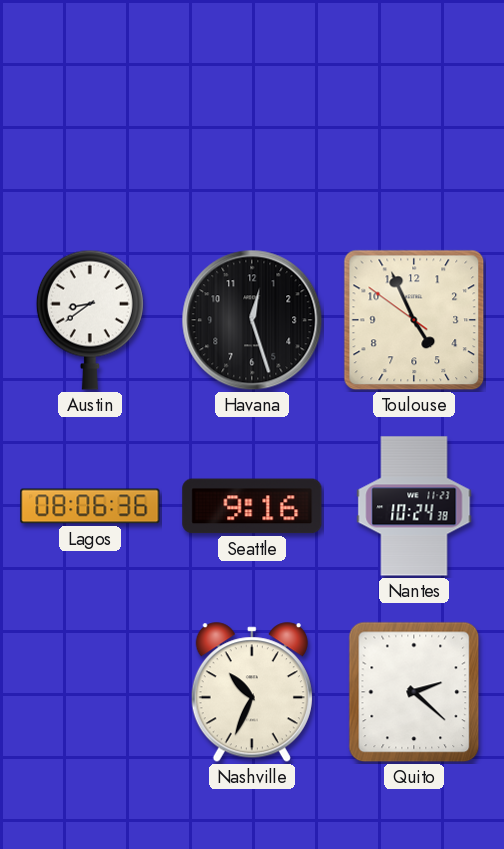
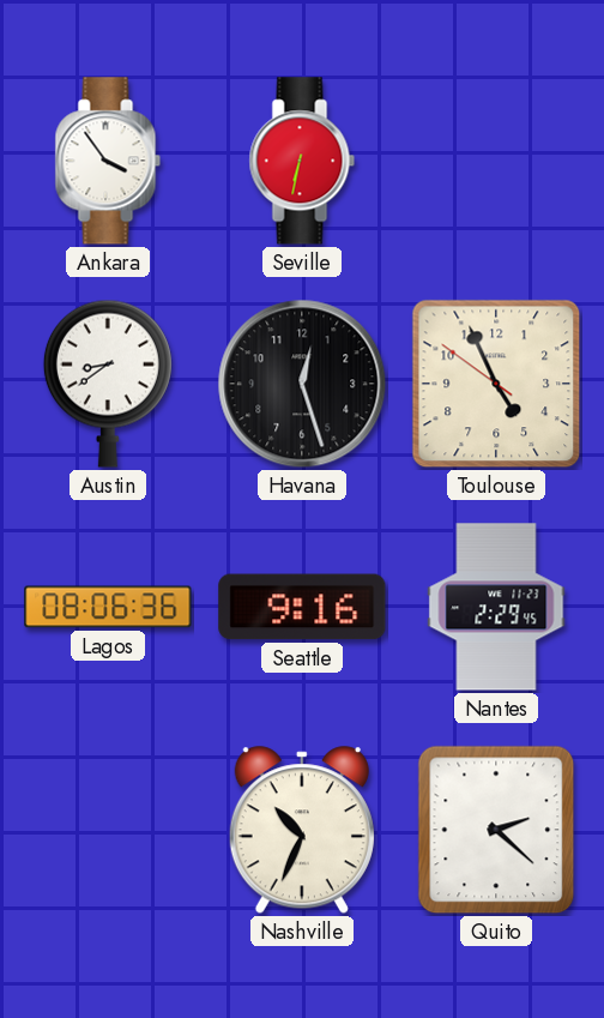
Ankara: none -> 3:54
Seville: none -> 6:32
Nantes: 10:24 -> 2:29
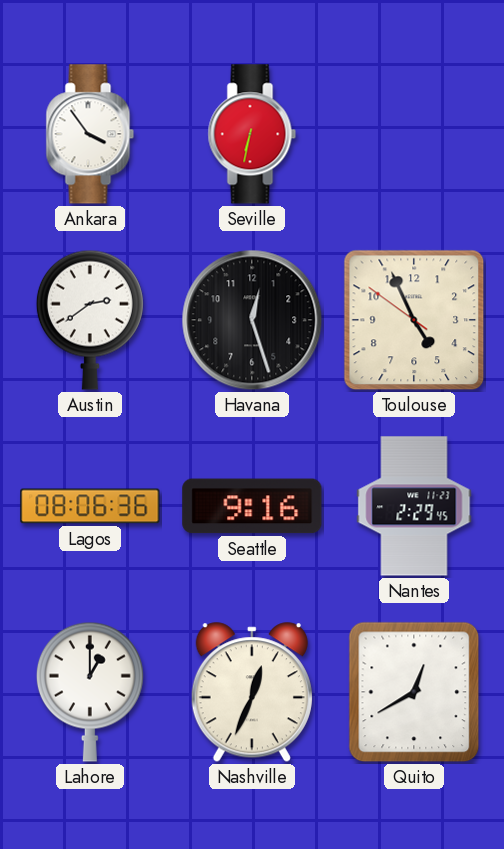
Austin: 8:39 -> 2:39
Lahore: none -> 1:00
Nashville: 10:34 -> 12:34
Quito: 2:22 -> 12:40
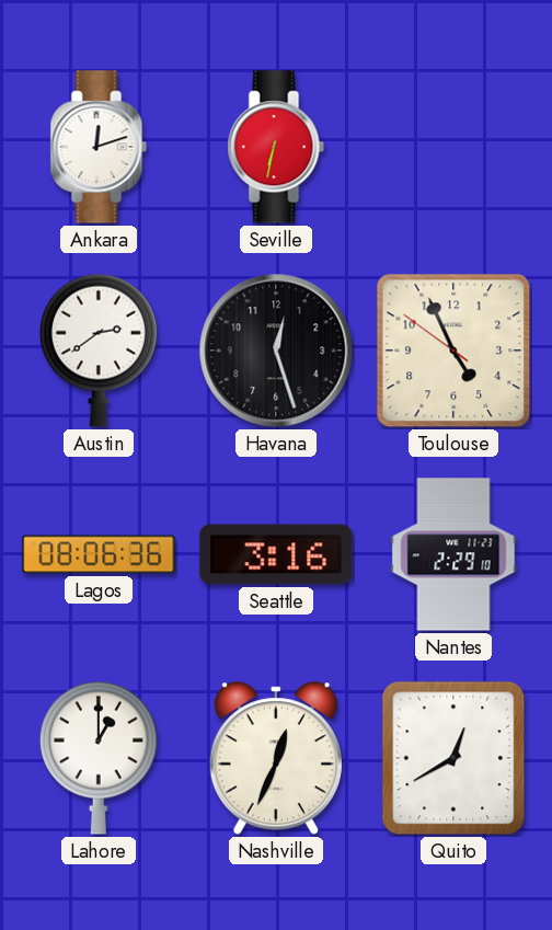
Ankara: 3:54 -> 12:12
Seattle: 9:16 -> 3:16
Nantes: 2:29:45 -> 2:29:10
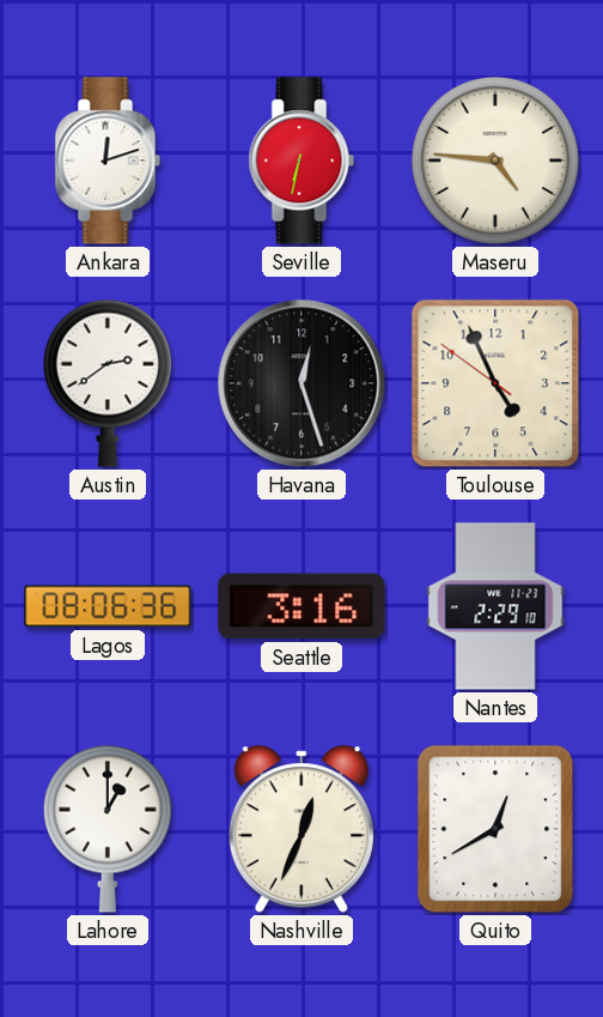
Maseru: none -> 4:46
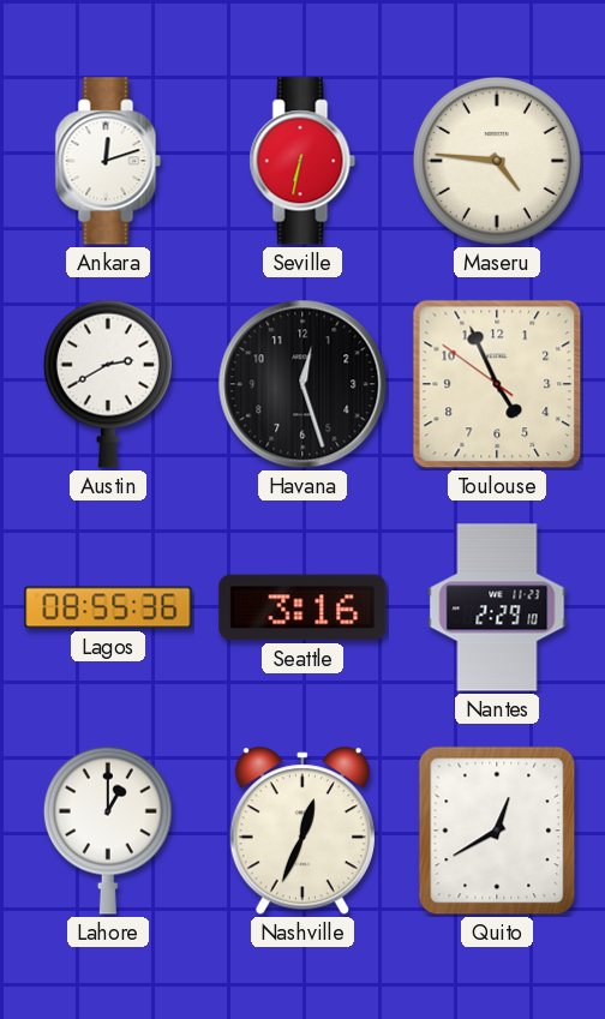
Austin: 2:39 -> 2:40
Lagos: 08:06 -> 08:55
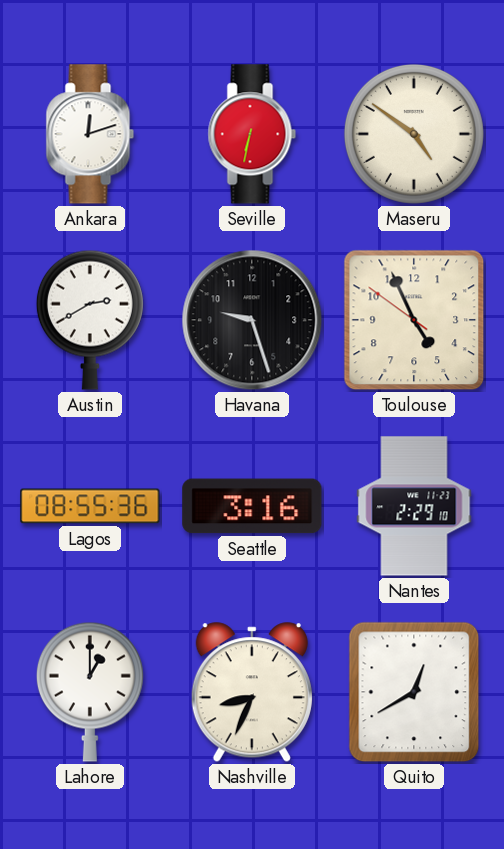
Maseru: 4:46 -> 4:51
Havana: 12:27 -> 9:27
Nashville: 12:34 -> 8:34
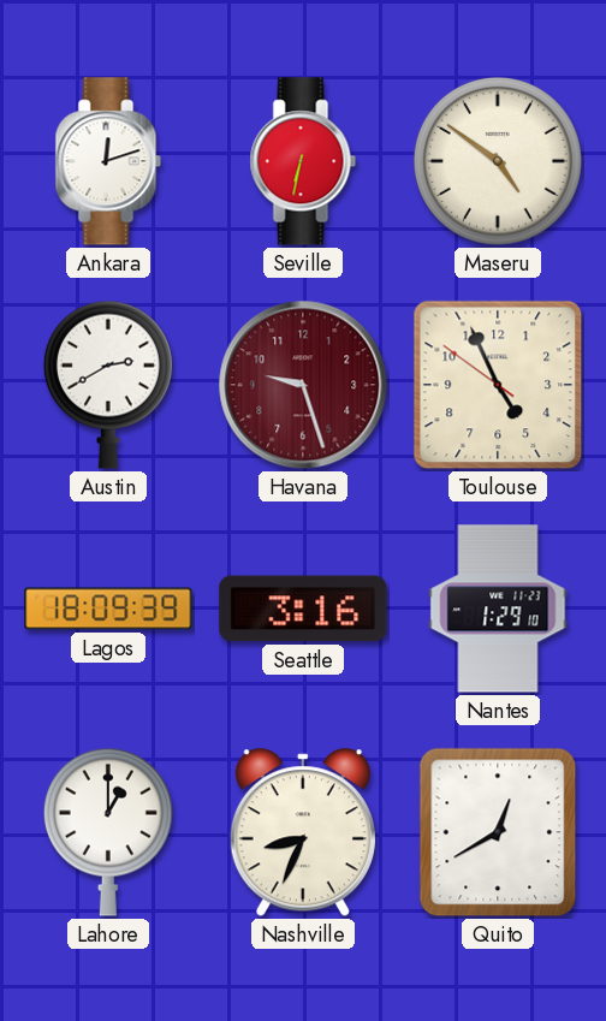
Havana dial: black -> burgundy
Lagos: 08:55 -> 18:09
Nantes: 2:29 -> 1:29
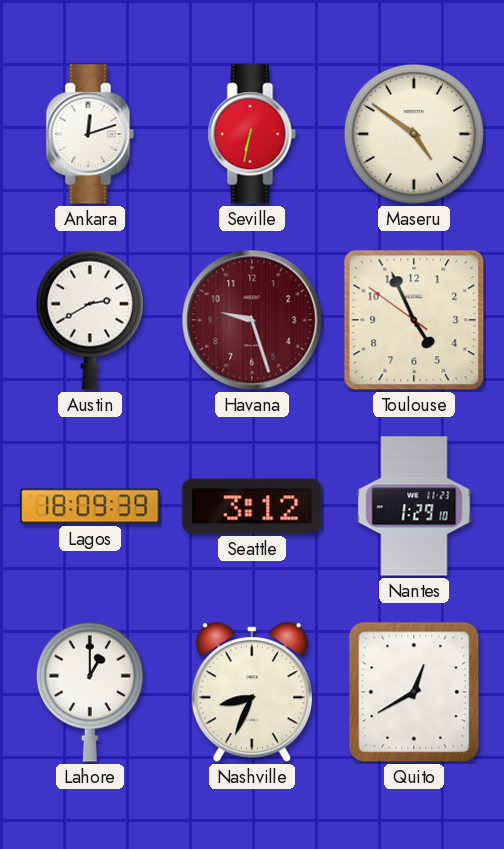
Seattle: 3:16 -> 3:12
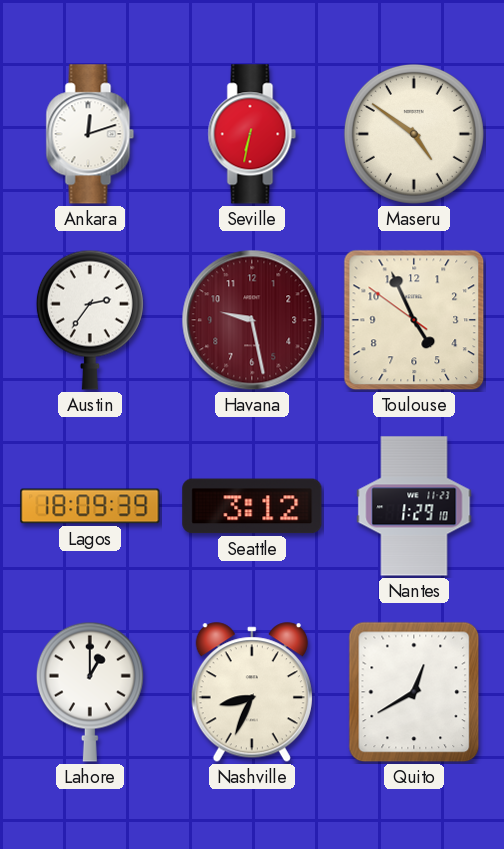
Austin: 2:40 -> 2:36
Havana: 9:27 -> 9:28
